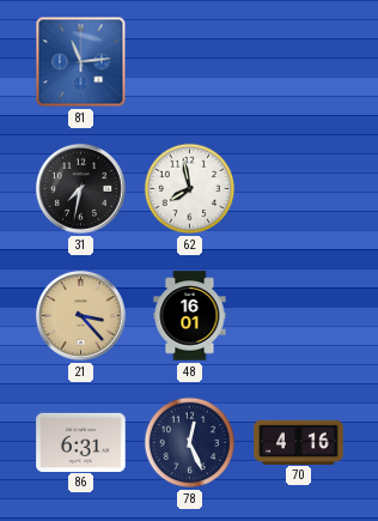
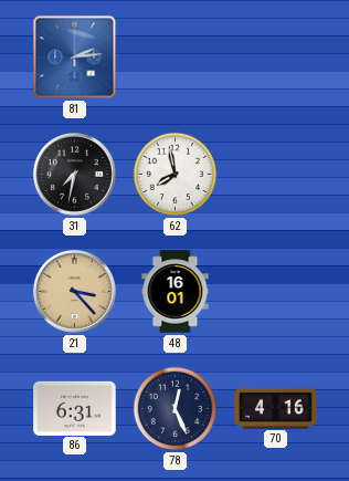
81: 11:14 -> 2:14
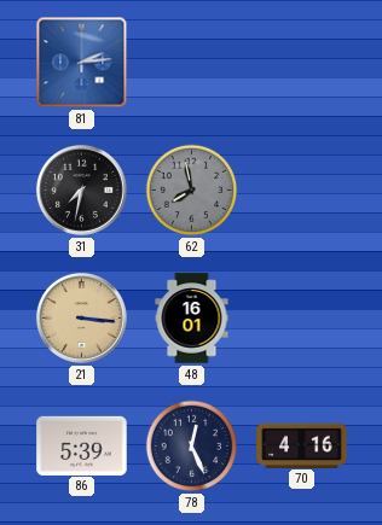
62 dial: white -> grey
21: 3:23 -> 3:16
86: 6:31 -> 5:39
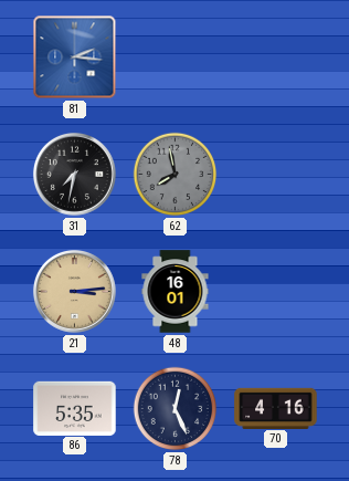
81: 2:14 -> 2:16
21: 3:16 -> 3:14
86: 5:39 -> 5:35
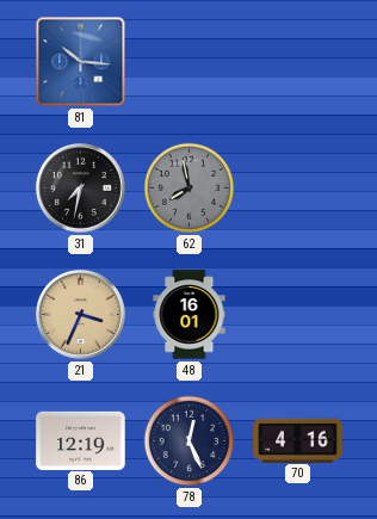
81: 2:16 -> 10:16
21: 3:14 -> 3:34
86: 5:35 -> 12:19
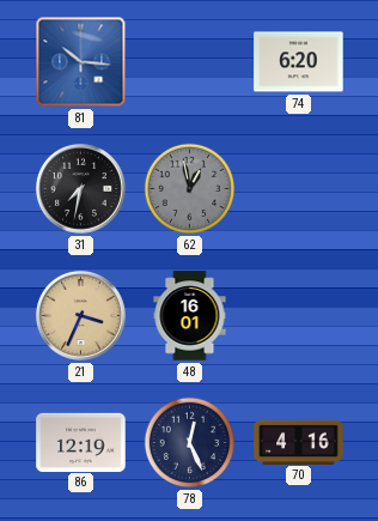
74: none -> 6:20
62: 7:58 -> 12:58
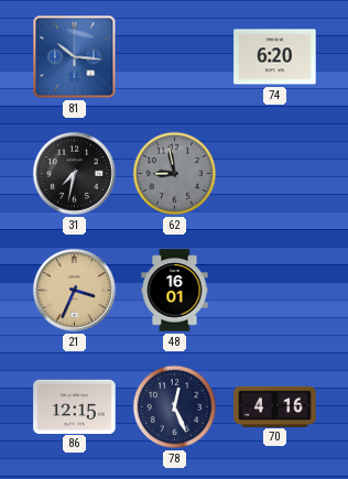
62: 12:58 -> 8:58
86: 12:19 -> 12:15
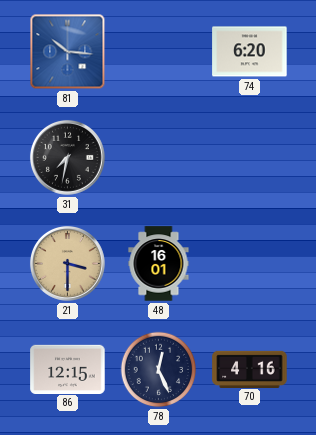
62: 8:58 -> none
21: 3:34 -> 3:30
